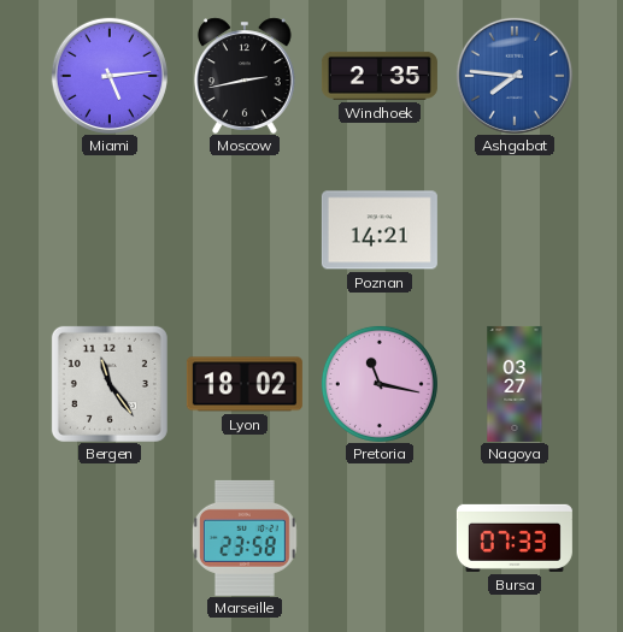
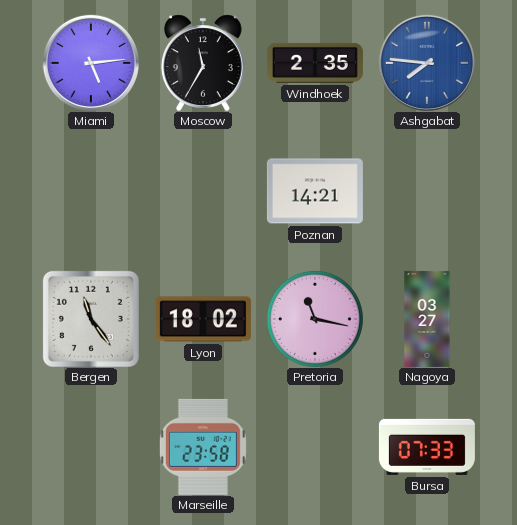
Moscow: 2:43 -> 11:35
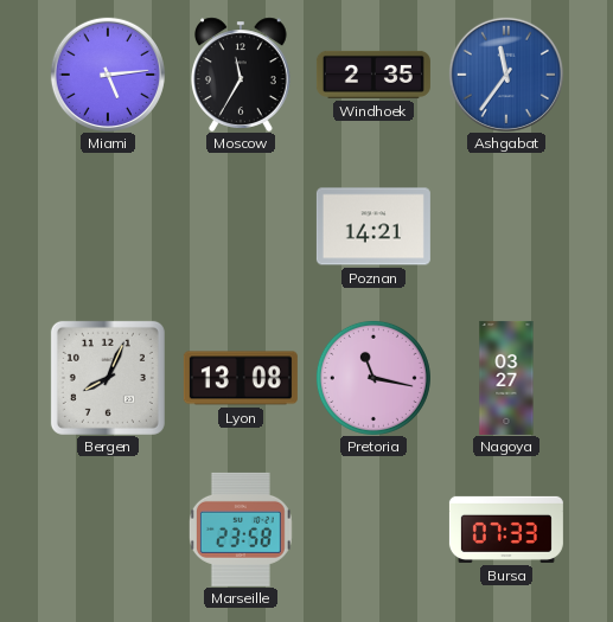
Ashgabat: 7:46 -> 11:36
Bergen: 11:24 -> 8:04
Lyon: 18:02 -> 13:08
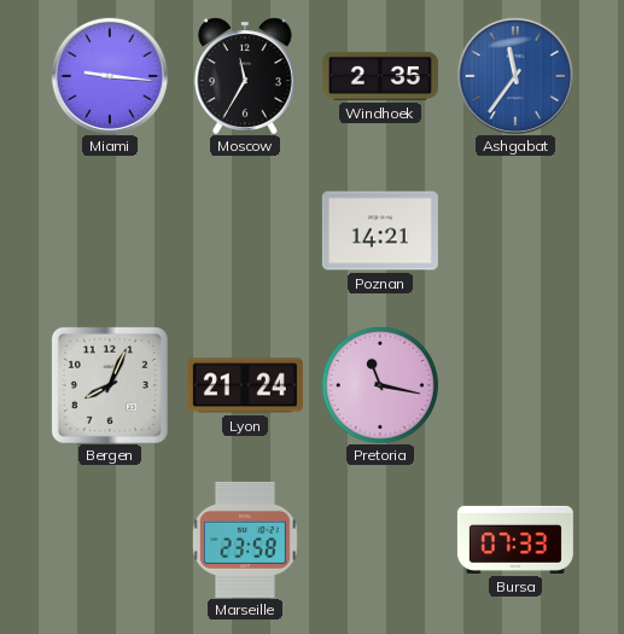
Miami: 5:14 -> 9:16
Lyon: 13:08 -> 21:24
Nagoya: 03:27 -> none
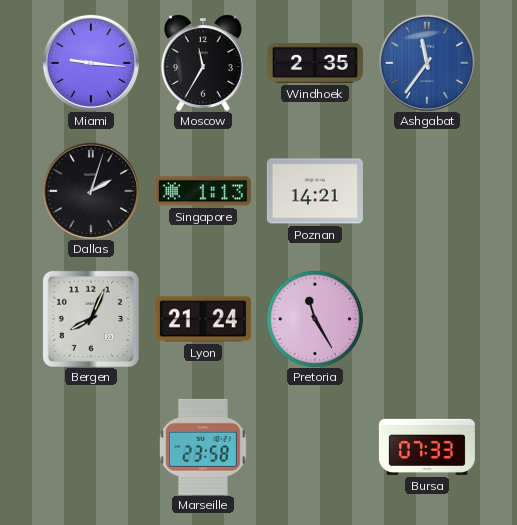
Dallas: none -> 2:03
Singapore: none -> 1:13
Pretoria: 11:17 -> 11:25
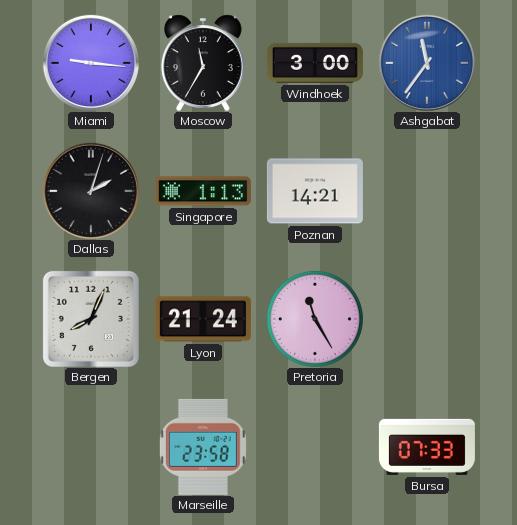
Windhoek: 2:35 -> 3:00
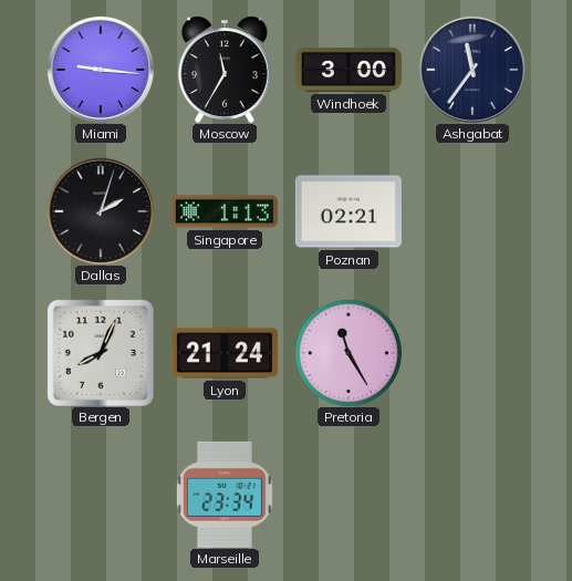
Ashgabat dial: blue -> navy
Poznan: 14:21 -> 02:21
Marseille: 23:58 -> 23:34
Bursa: 07:33 -> none
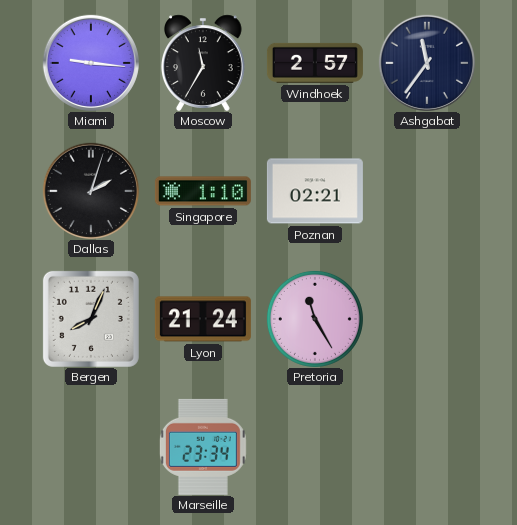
Windhoek: 3:00 -> 2:57
Singapore: 1:13 -> 1:10
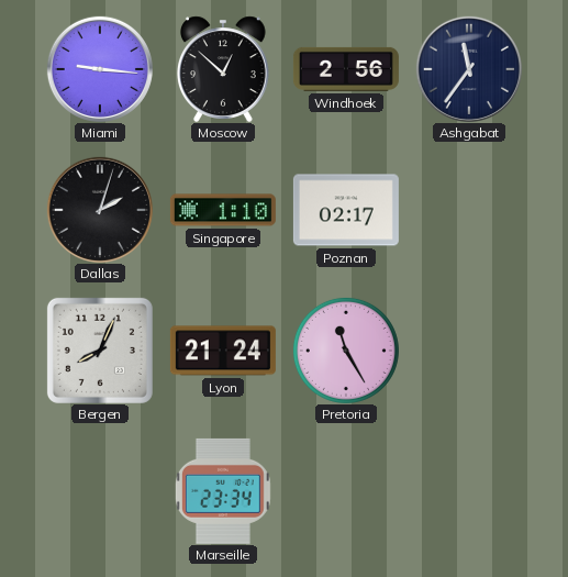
Moscow: 11:35 -> 12:52
Windhoek: 2:57 -> 2:56
Poznan: 02:21 -> 02:17
